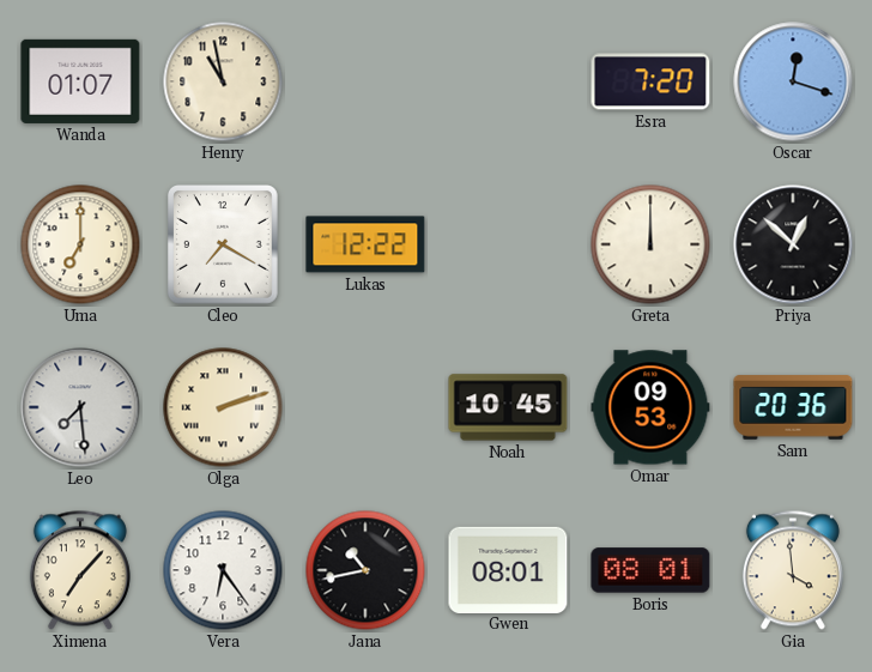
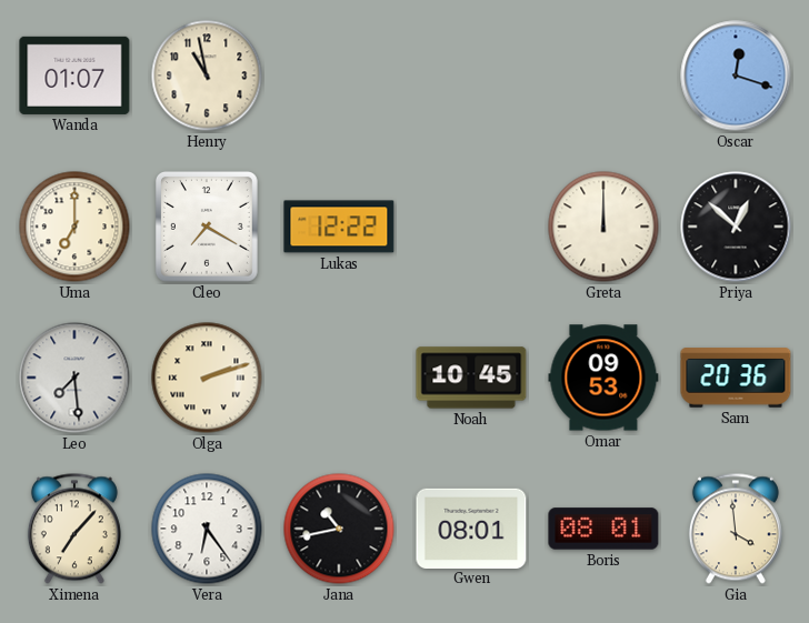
Esra: 7:20 -> none
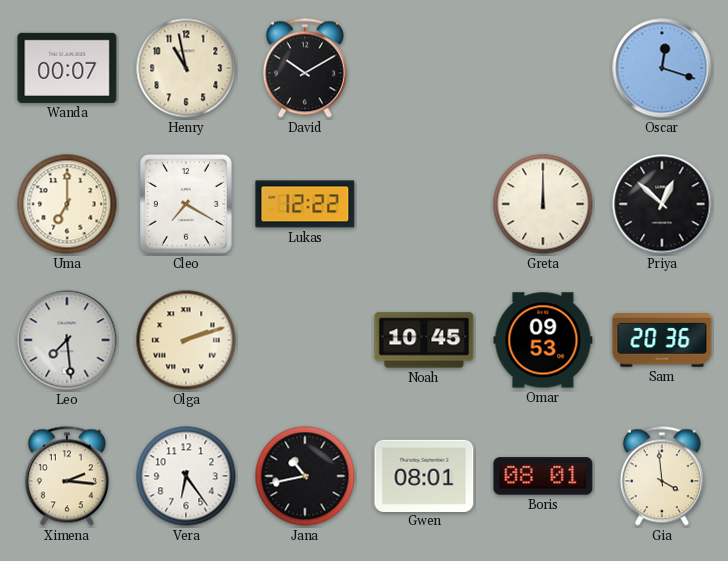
Wanda: 01:07 -> 00:07
David: none -> 10:10
Ximena: 7:07 -> 2:16
